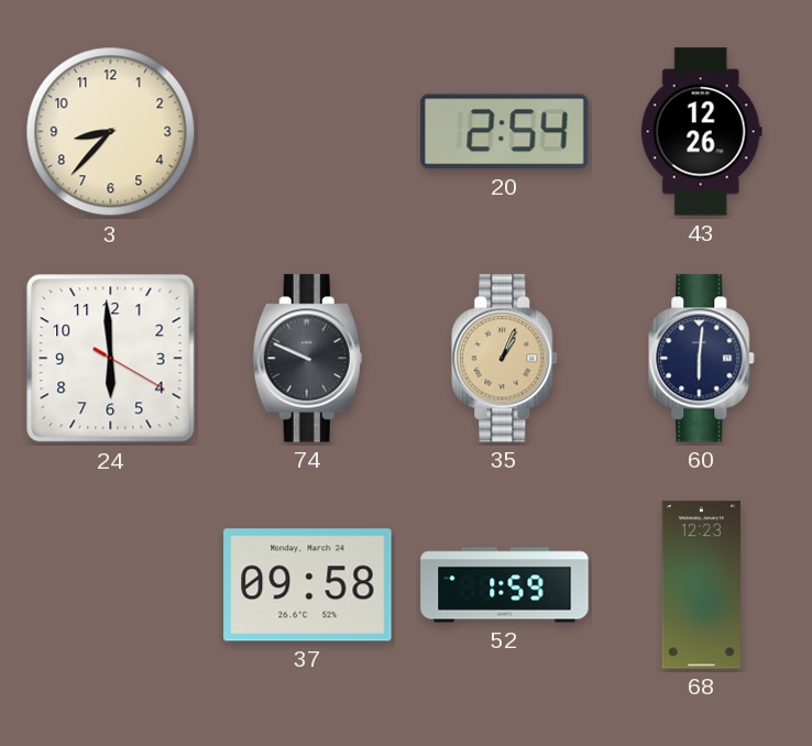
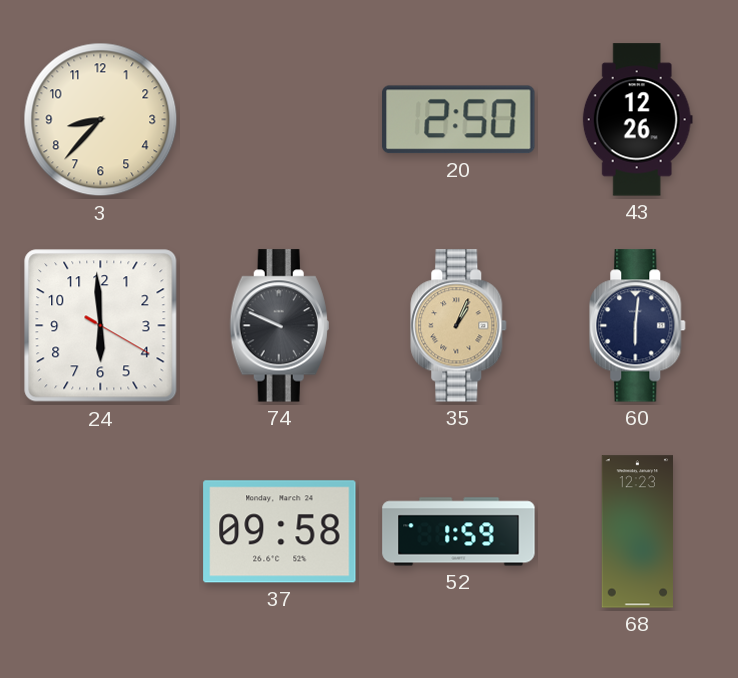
20: 2:54 -> 2:50
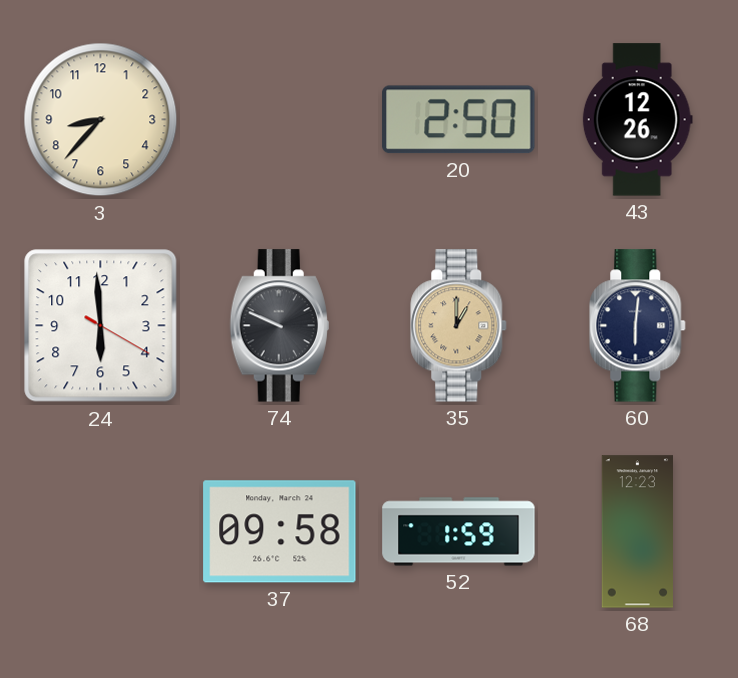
35: 1:04 -> 1:00
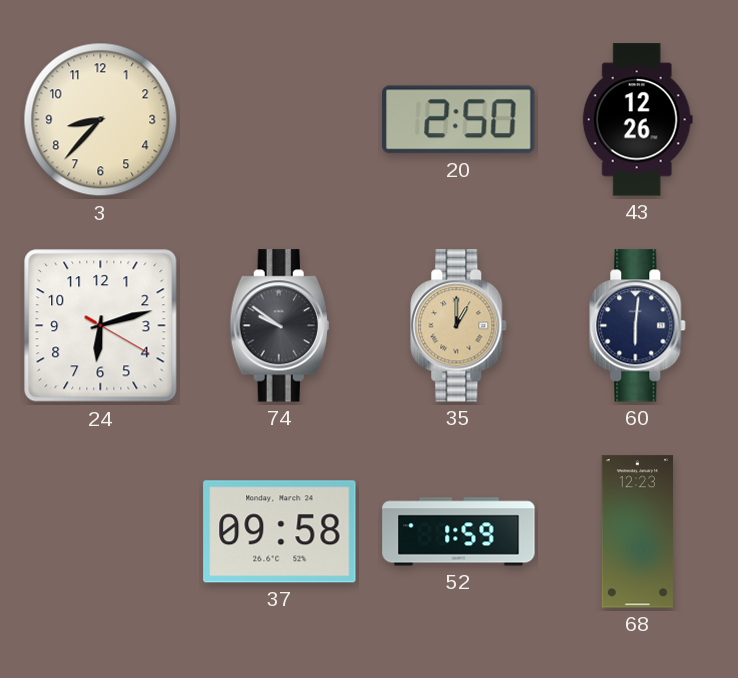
24: 5:59 -> 6:12
74: 9:49 -> 9:51
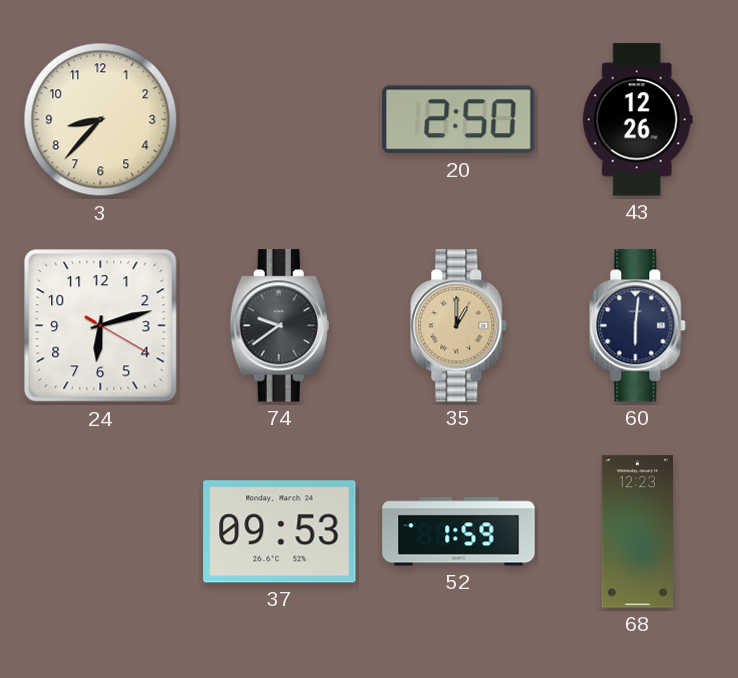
74: 9:51 -> 9:39
37: 09:58 -> 09:53
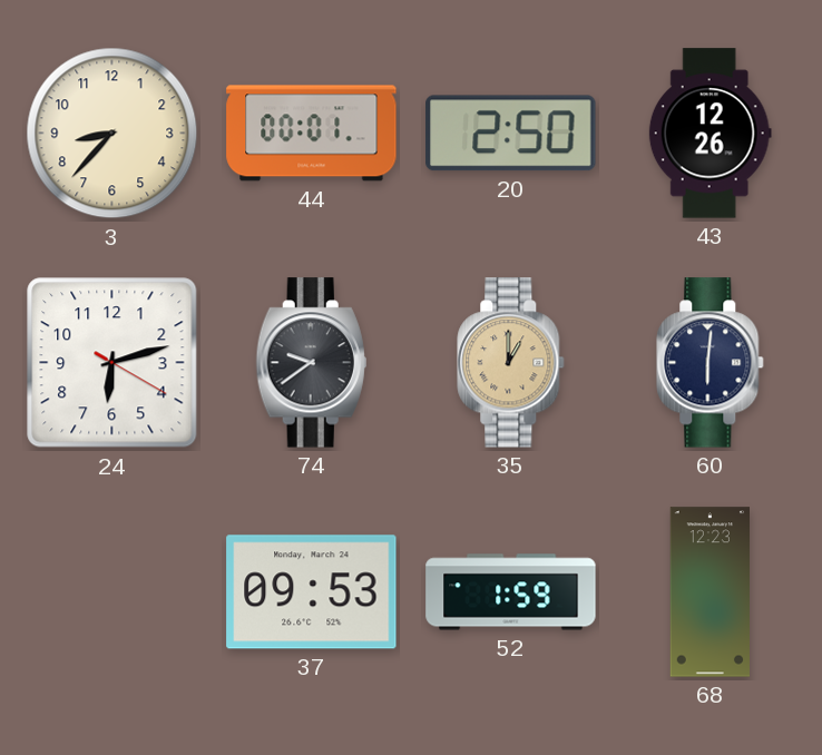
44: none -> 00:01
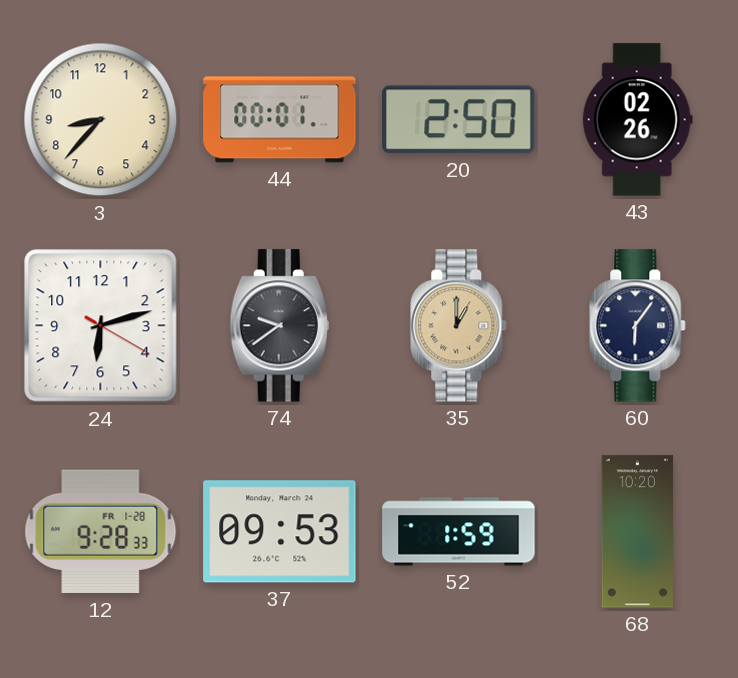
43: 12:26 -> 02:26
60: 6:01 -> 6:06
12: none -> 9:28
68: 12:23 -> 10:20
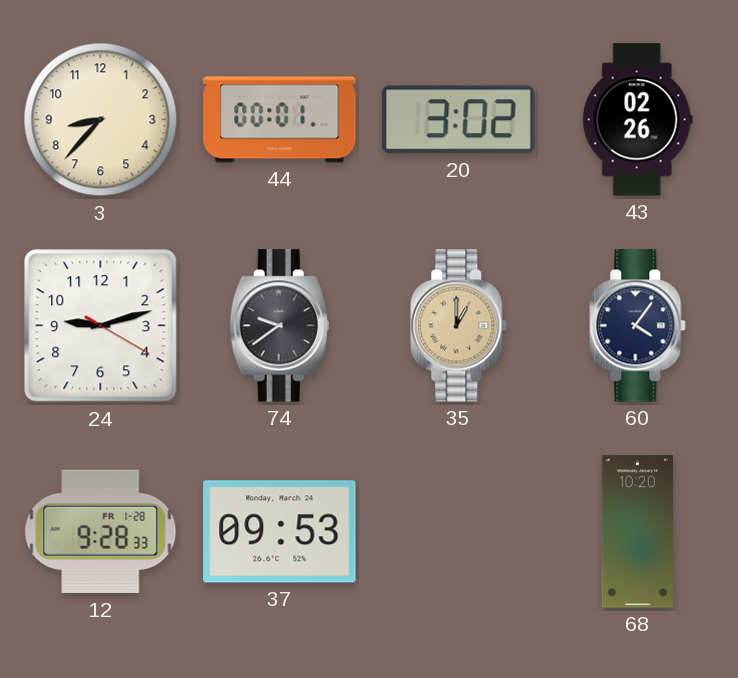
20: 2:50 -> 3:02
24: 6:12 -> 9:12
60: 6:06 -> 4:06
52: 1:59 -> none
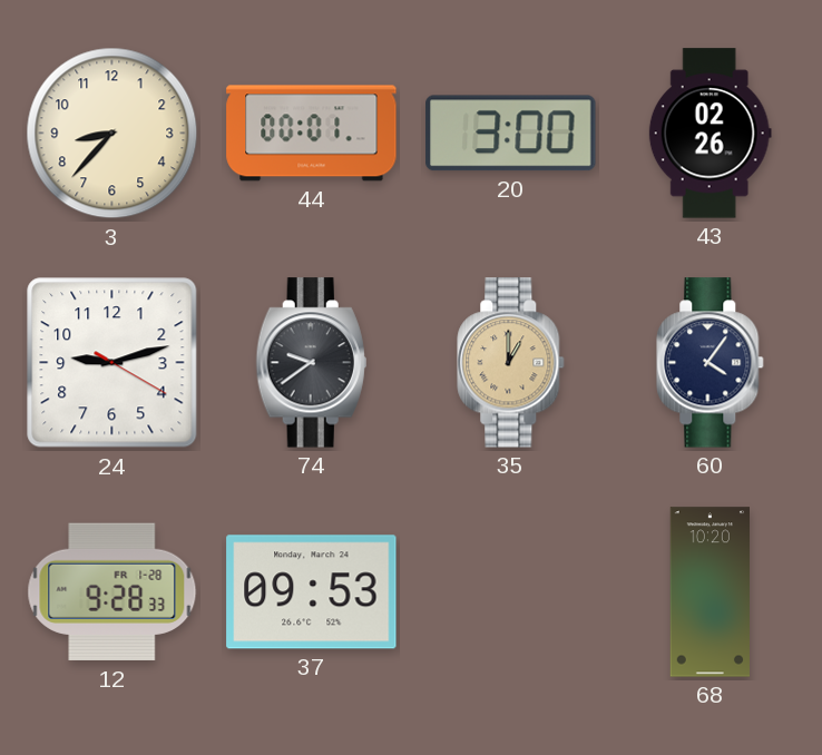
20: 3:02 -> 3:00
